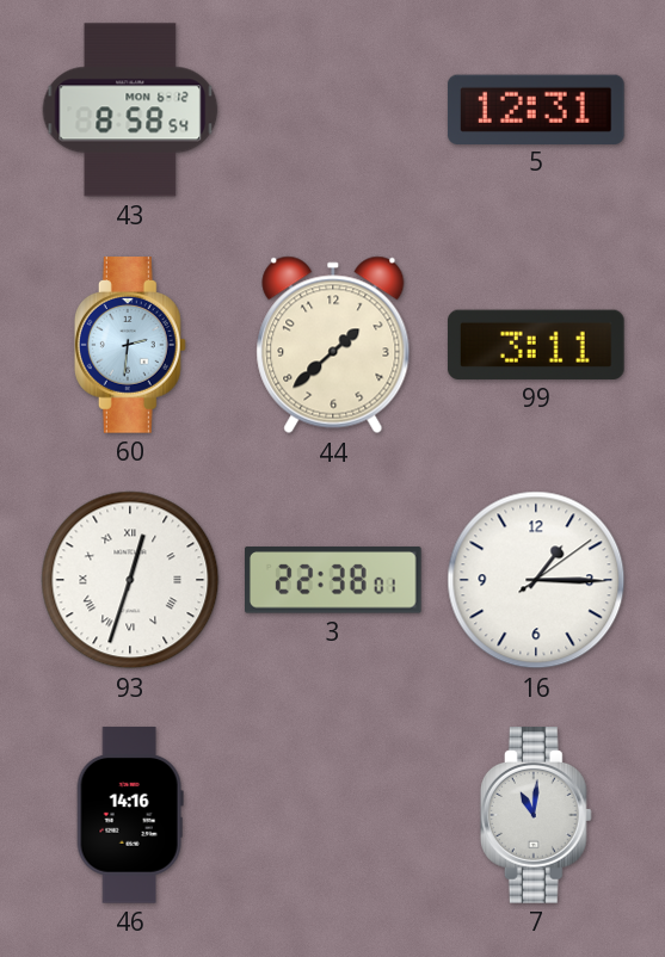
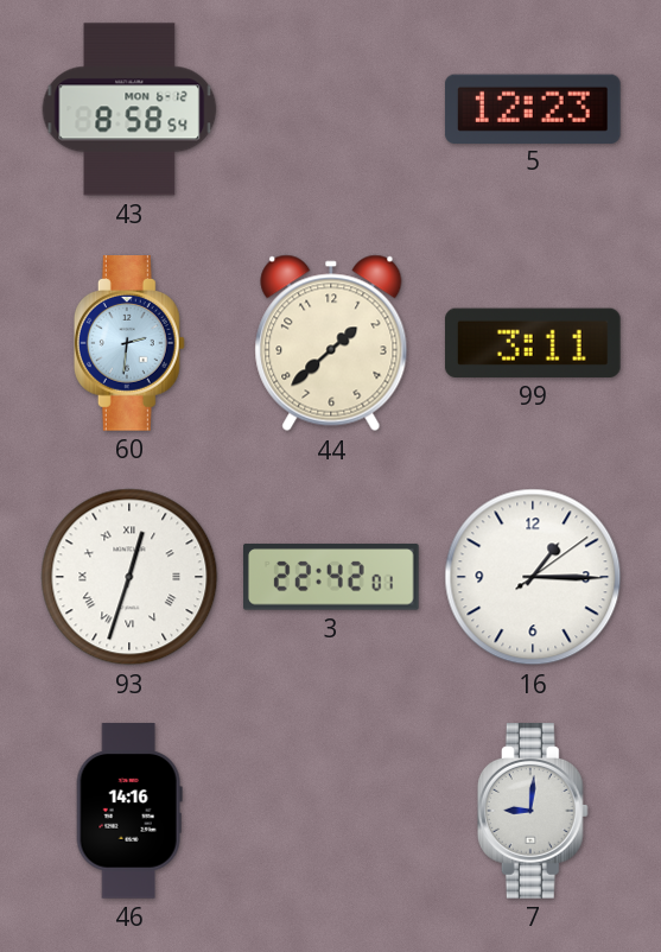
5: 12:31 -> 12:23
3: 22:38 -> 22:42
7: 11:01 -> 9:01
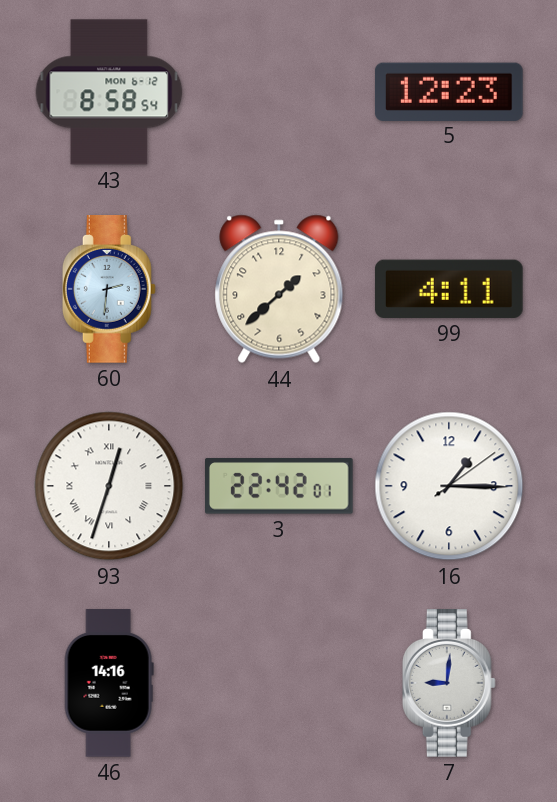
99: 3:11 -> 4:11
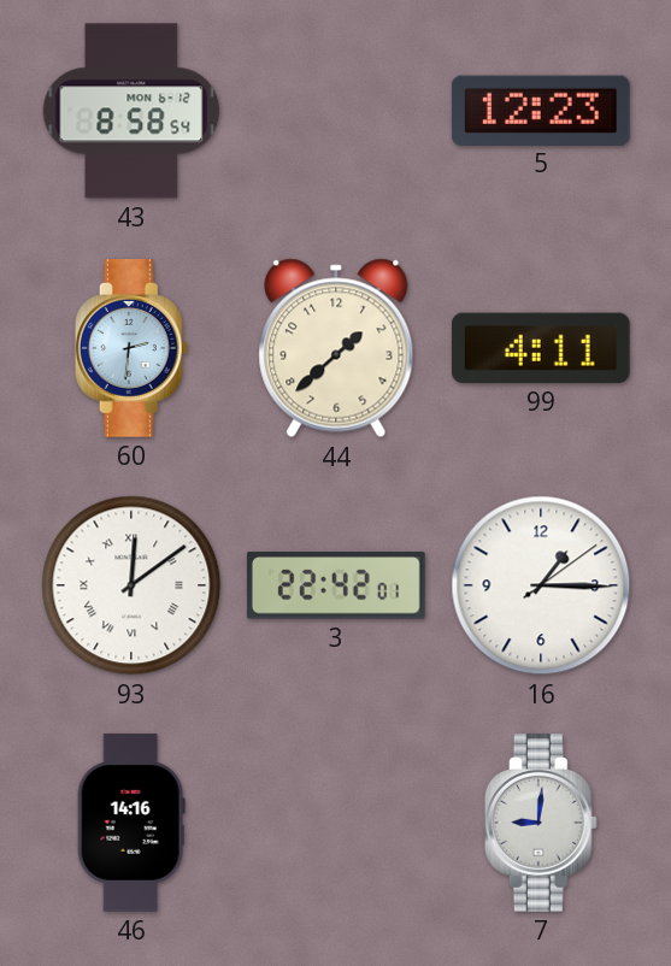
93: 12:33 -> 12:09
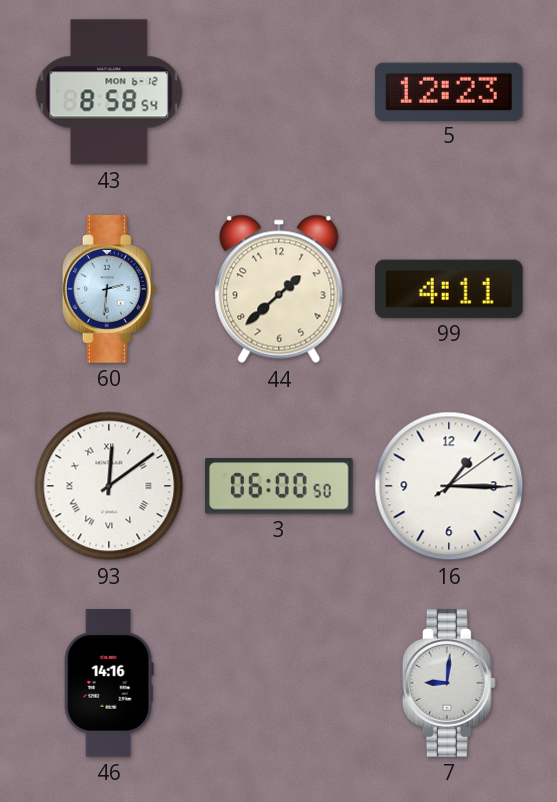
3: 22:42 -> 06:00
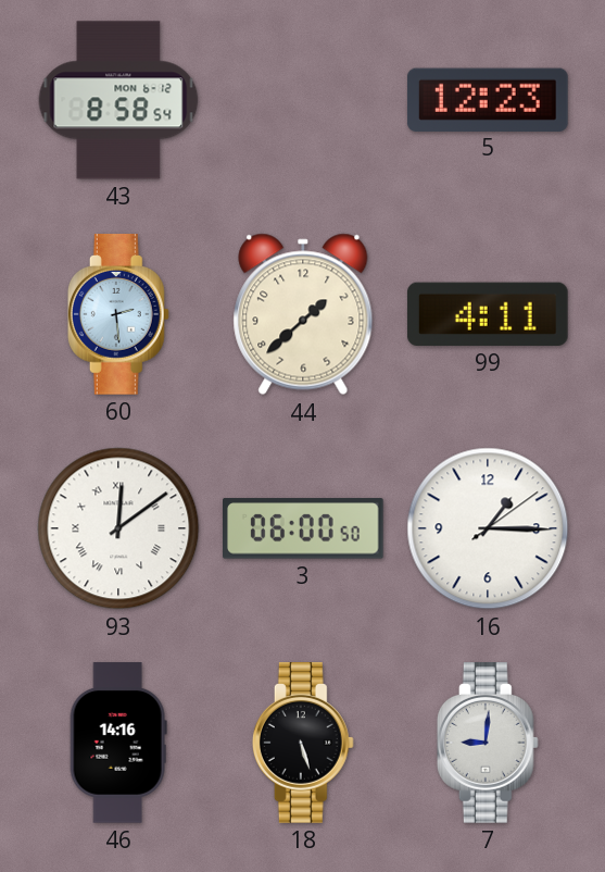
60: 2:31 -> 2:29
18: none -> 5:27
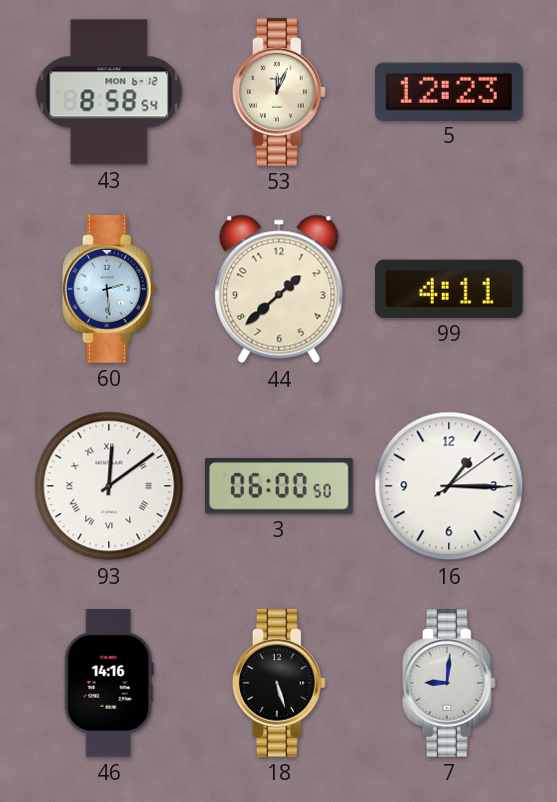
53: none -> 12:04
